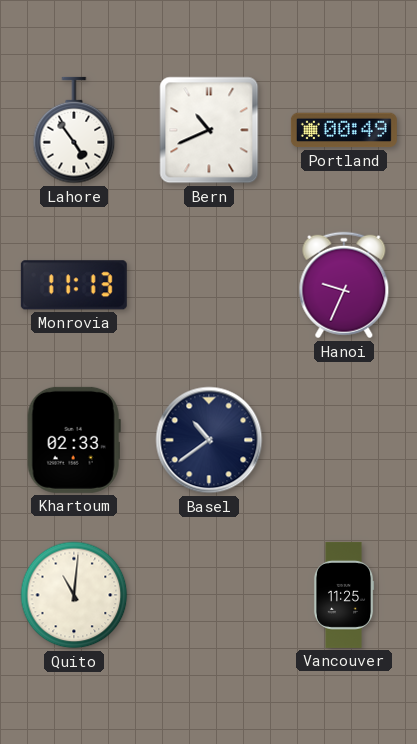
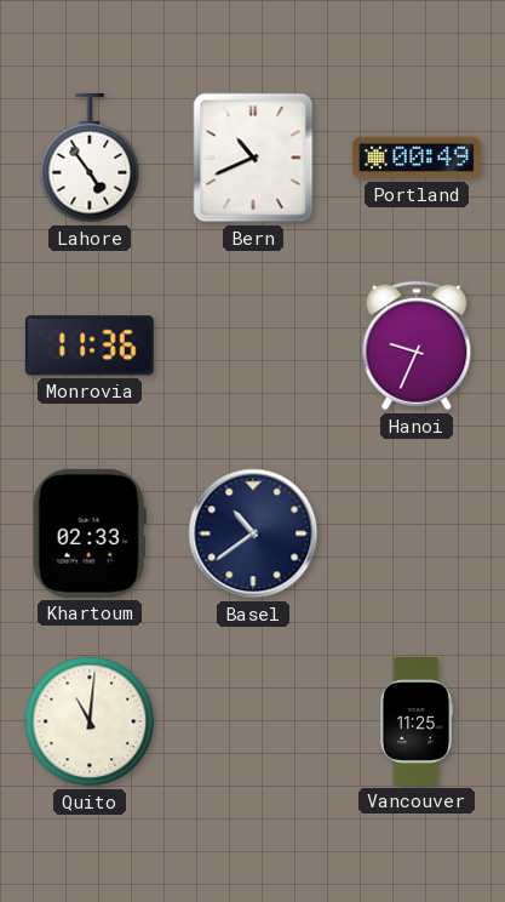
Monrovia: 11:13 -> 11:36
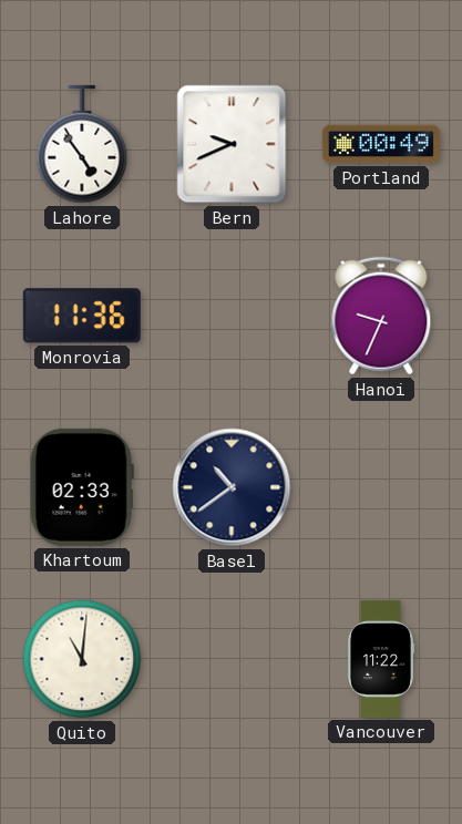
Bern: 10:41 -> 9:41
Vancouver: 11:25 -> 11:22
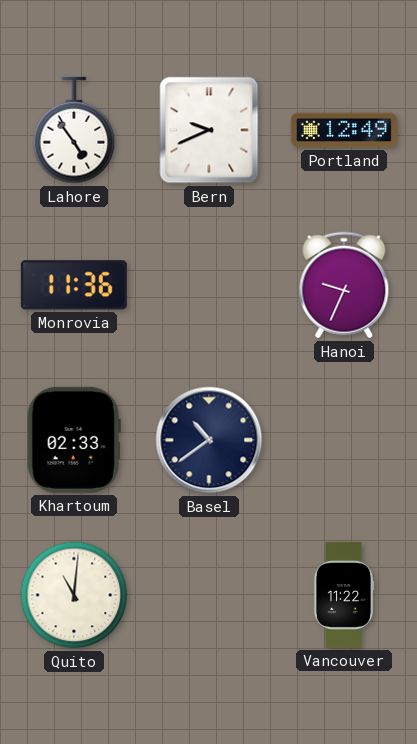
Portland: 00:49 -> 12:49
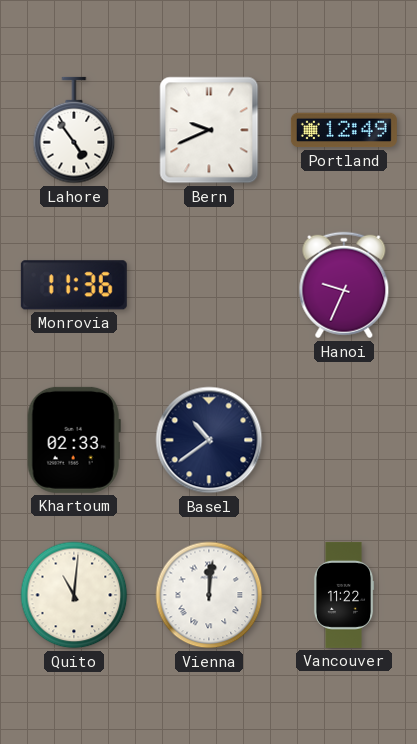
Vienna: none -> 12:01
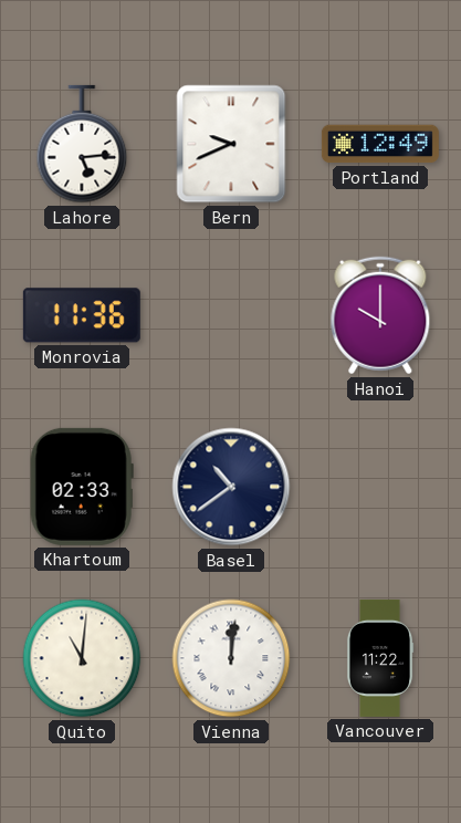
Lahore: 4:54 -> 5:14
Hanoi: 9:34 -> 10:00
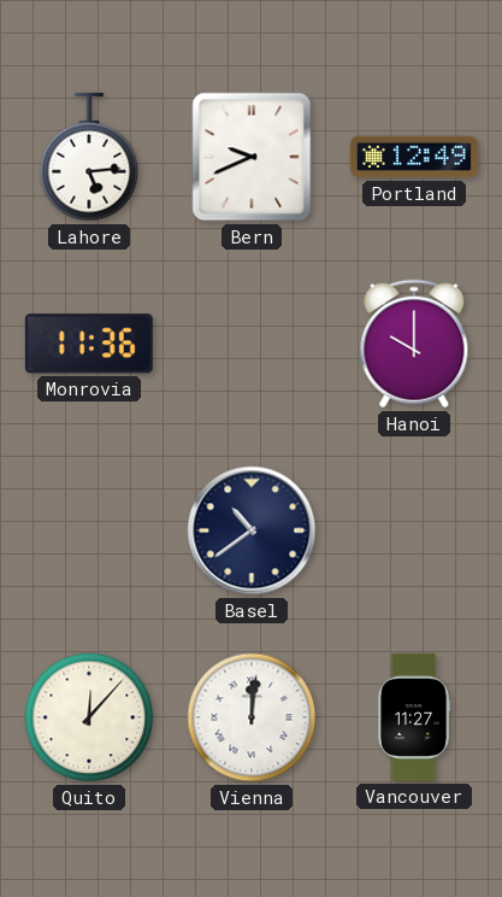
Khartoum: 02:33 -> none
Quito: 11:01 -> 12:07
Vancouver: 11:22 -> 11:27
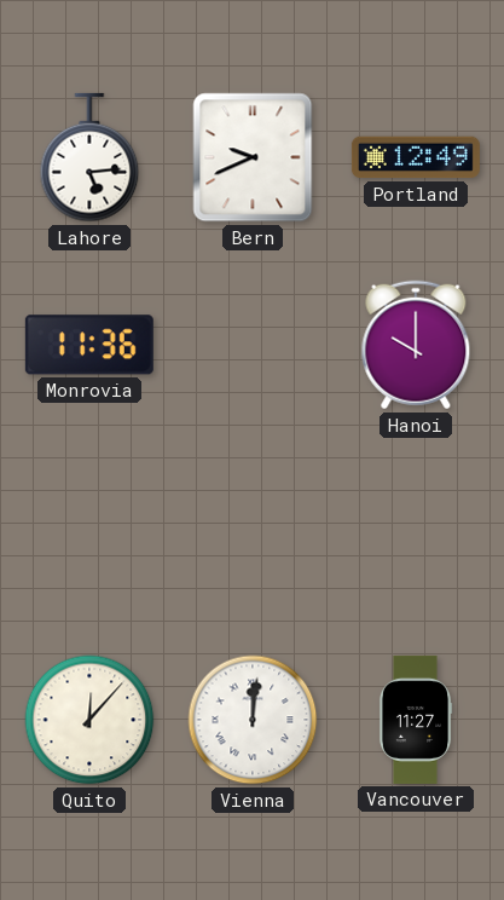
Basel: 10:39 -> none
